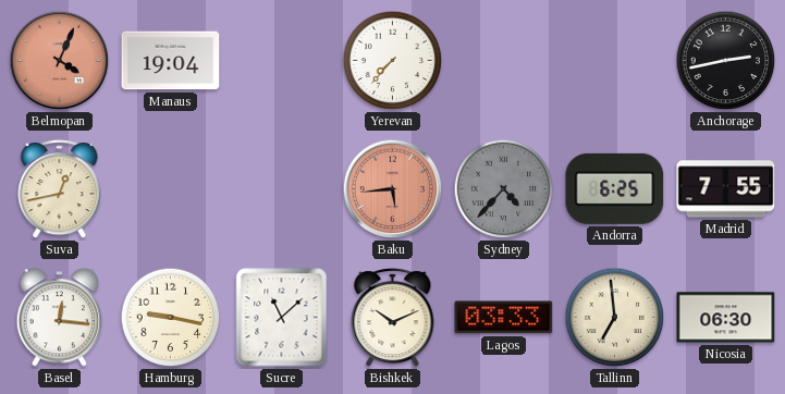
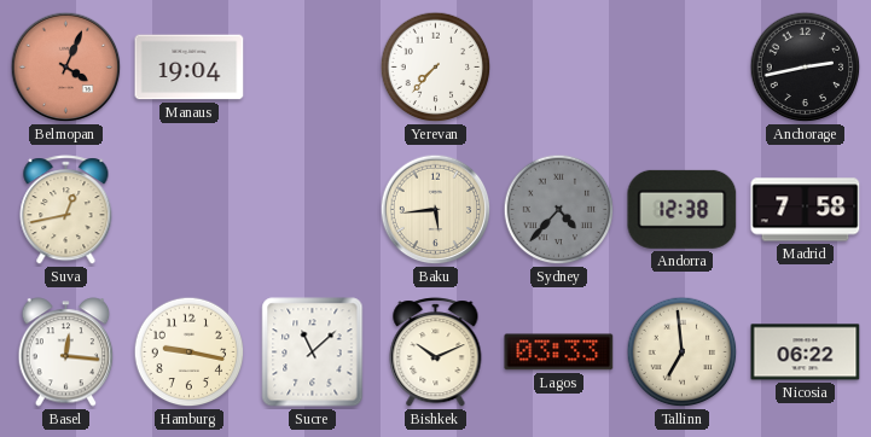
Baku dial: salmon -> cream
Andorra: 6:25 -> 12:38
Madrid: 7:55 -> 7:58
Nicosia: 06:30 -> 06:22
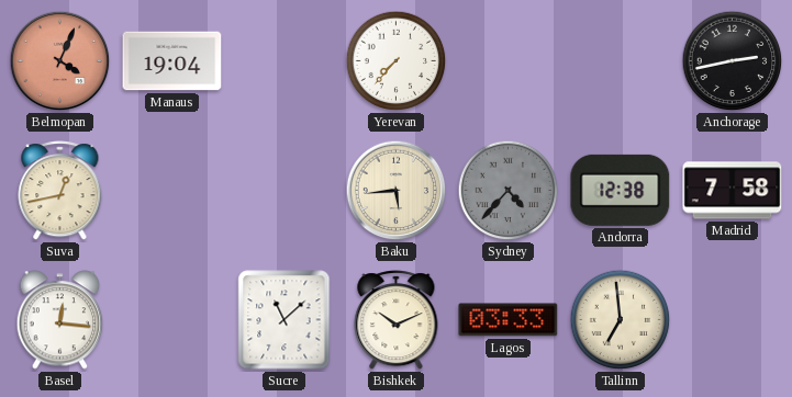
Hamburg: 9:17 -> none
Nicosia: 06:22 -> none
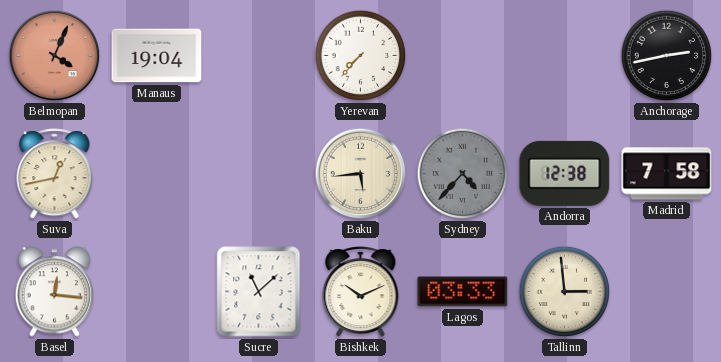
Tallinn: 6:59 -> 2:59
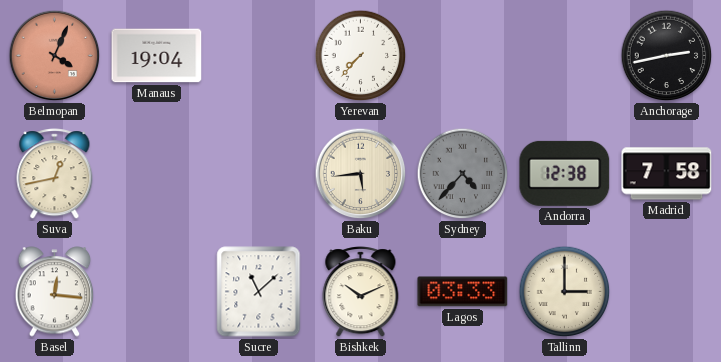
Tallinn: 2:59 -> 3:00
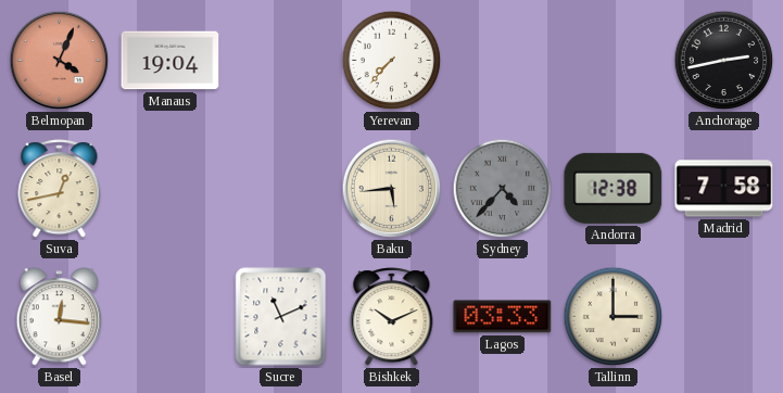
Sucre: 11:08 -> 11:11
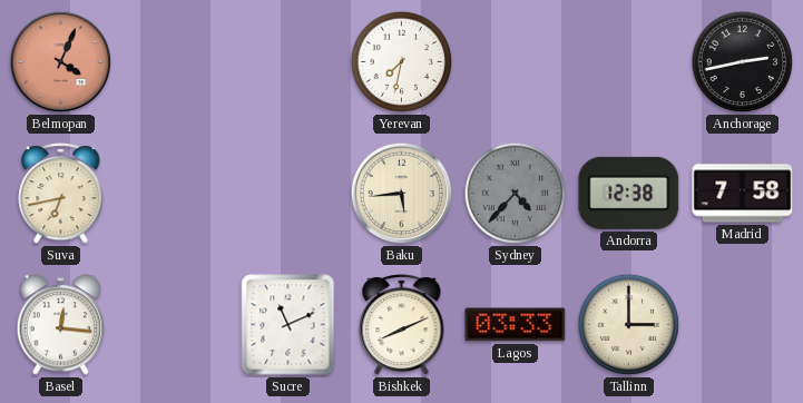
Manaus: 19:04 -> none
Yerevan: 7:37 -> 7:32
Suva: 12:43 -> 6:43
Bishkek: 10:11 -> 8:11
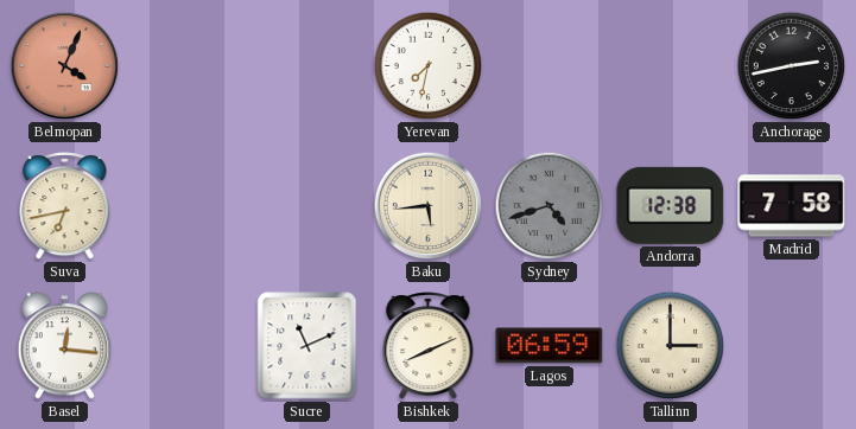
Sydney: 4:37 -> 4:42
Lagos: 03:33 -> 06:59
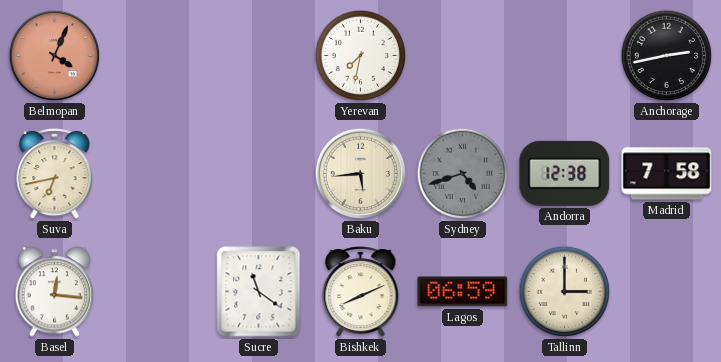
Sucre: 11:11 -> 11:21
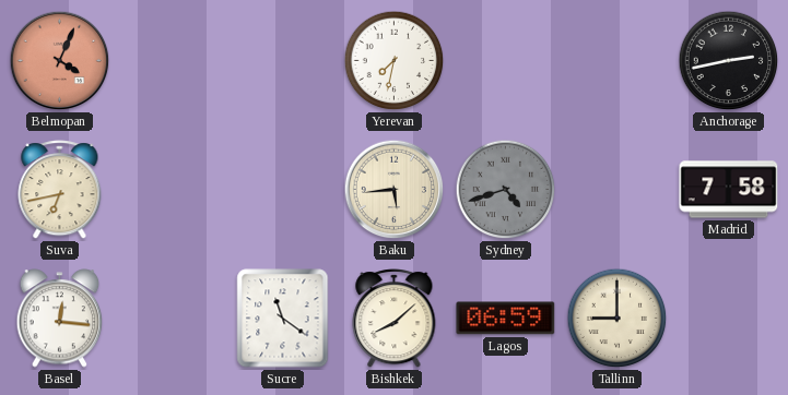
Andorra: 12:38 -> none
Bishkek: 8:11 -> 8:08
Tallinn: 3:00 -> 9:00
